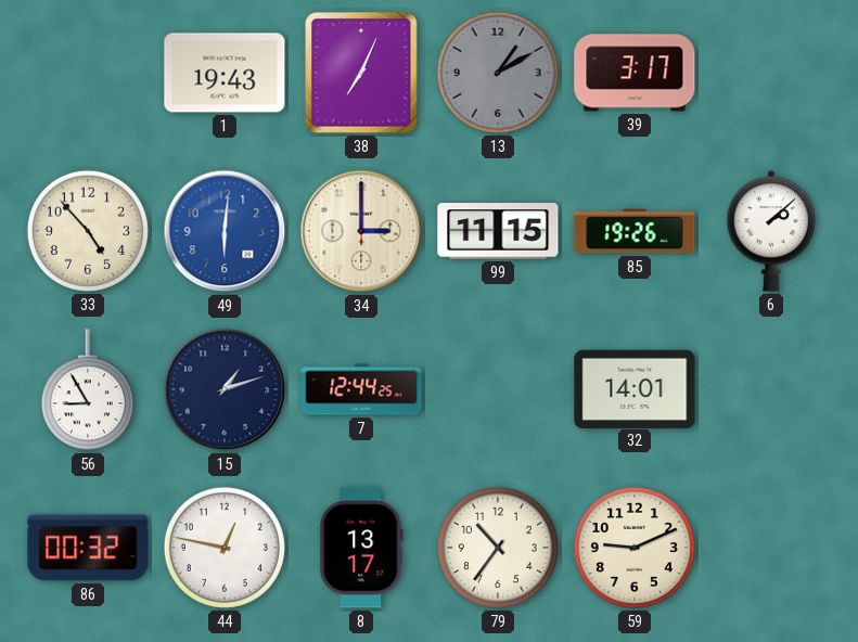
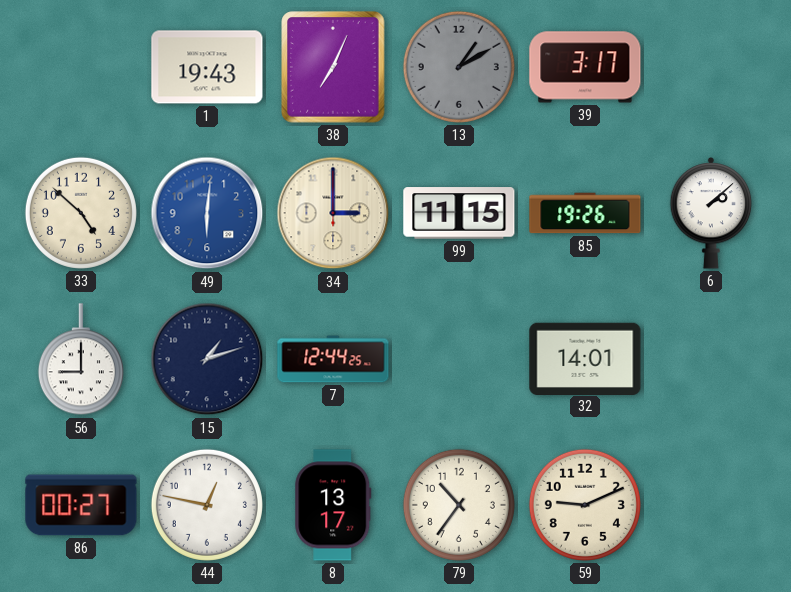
33: 4:53 -> 4:52
56: 8:55 -> 9:00
86: 00:32 -> 00:27
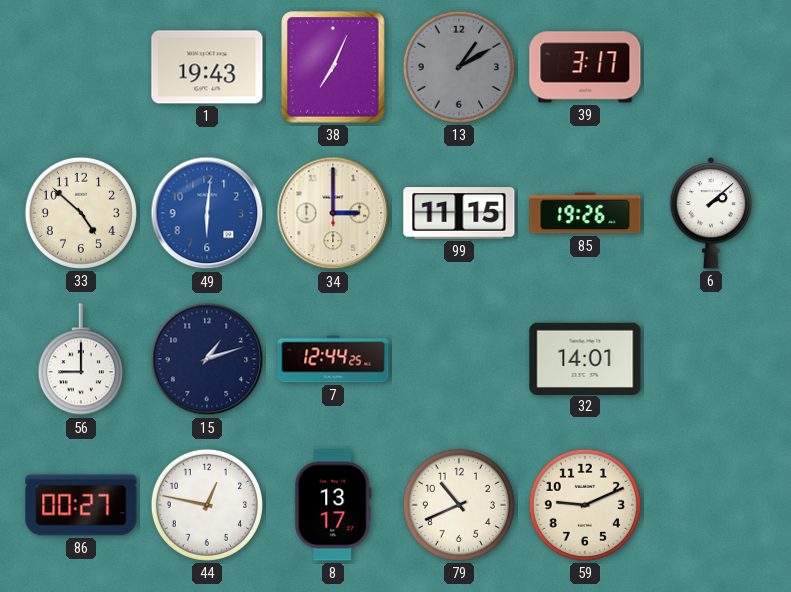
79: 10:36 -> 10:41
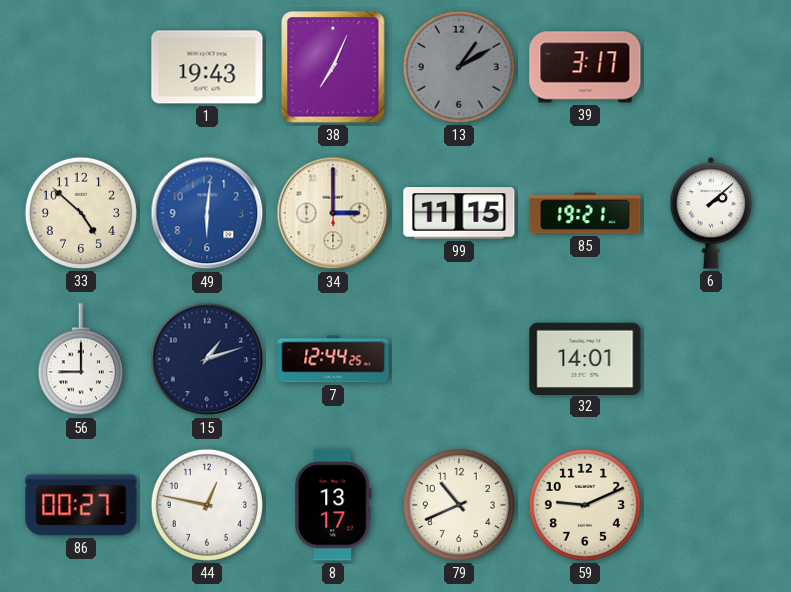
85: 19:26 -> 19:21
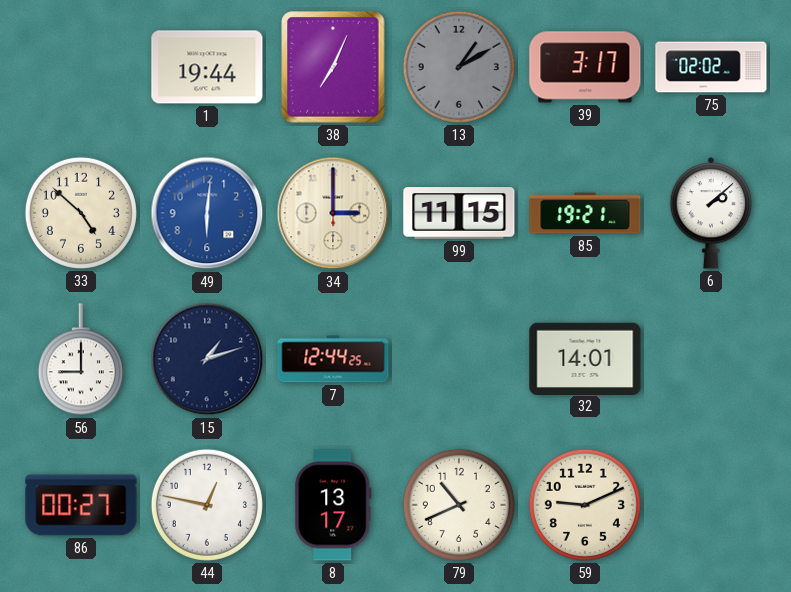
1: 19:43 -> 19:44
75: none -> 02:02
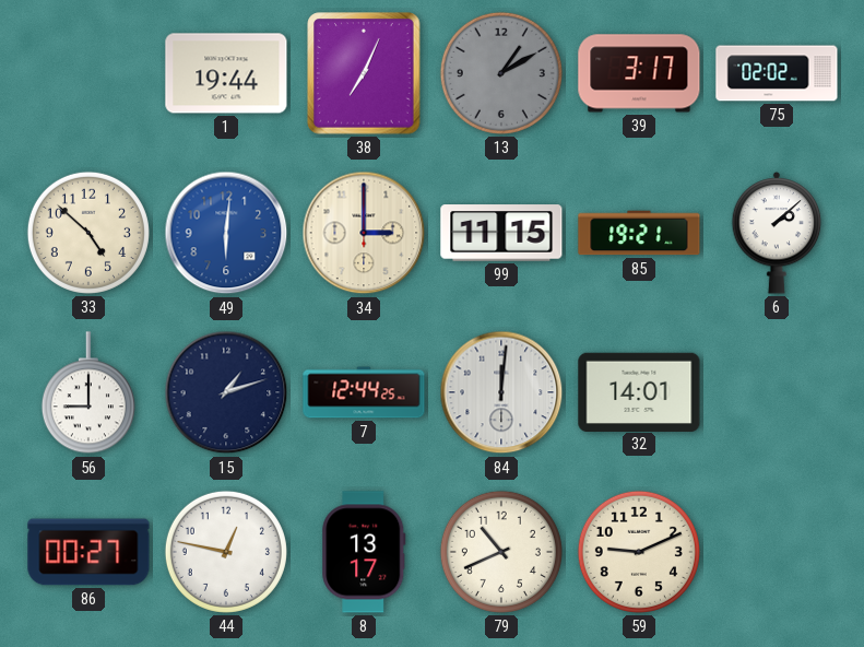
84: none -> 12:01
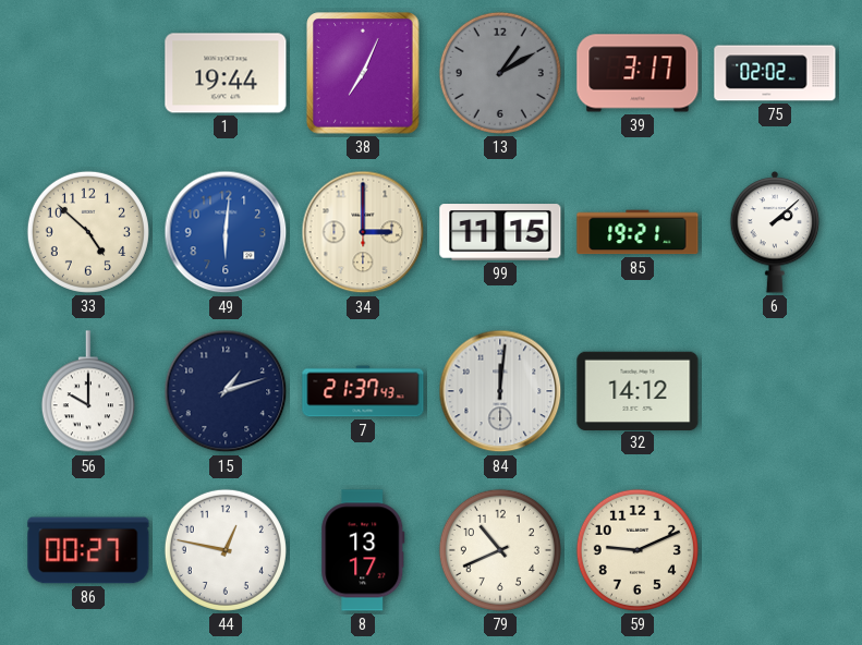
56: 9:00 -> 10:00
7: 12:44 -> 21:37
32: 14:01 -> 14:12
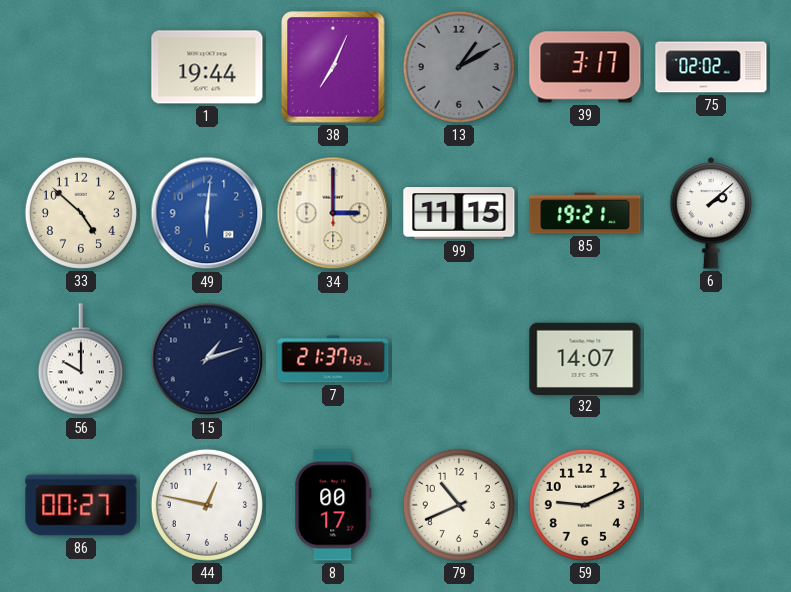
84: 12:01 -> none
32: 14:12 -> 14:07
8: 13:17 -> 00:17
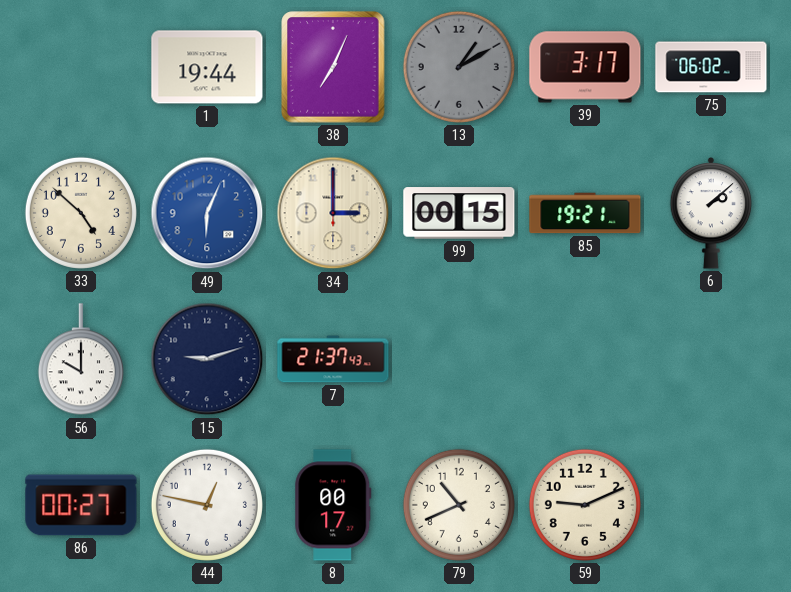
75: 02:02 -> 06:02
49: 6:01 -> 6:04
99: 11:15 -> 00:15
15: 1:12 -> 9:12
32: 14:07 -> none
